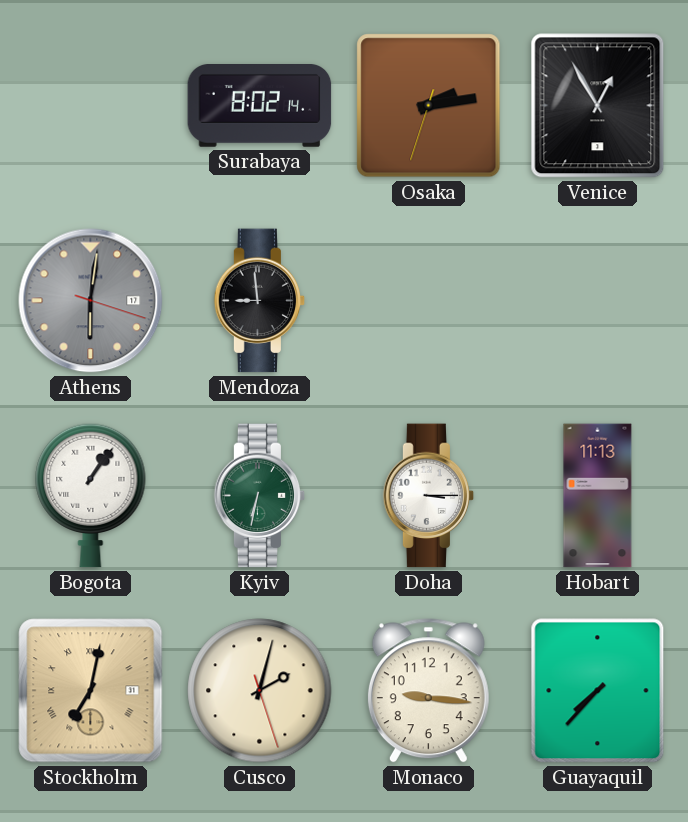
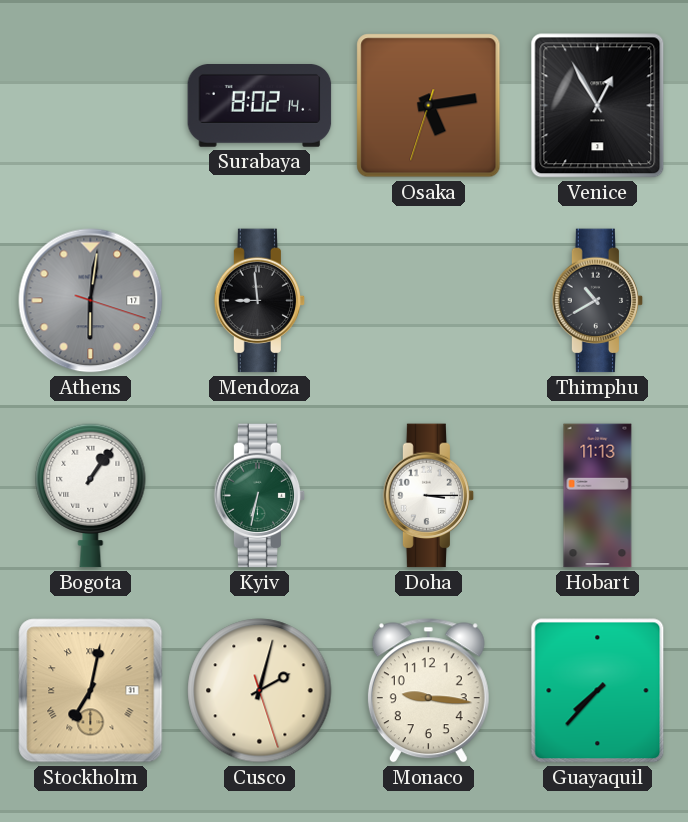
Osaka: 2:13 -> 5:13
Thimphu: none -> 10:40
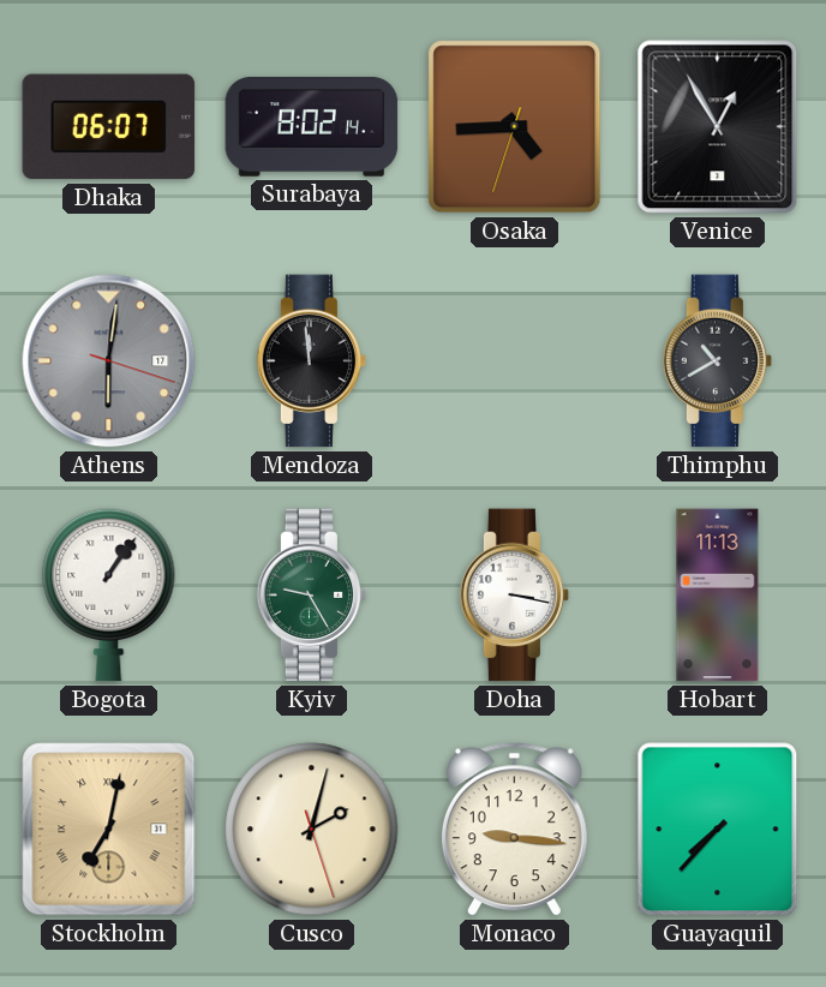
Dhaka: none -> 06:07
Osaka: 5:13 -> 4:44
Mendoza: 8:59 -> 11:59
Kyiv: 6:32 -> 9:25
Doha: 3:15 -> 3:17
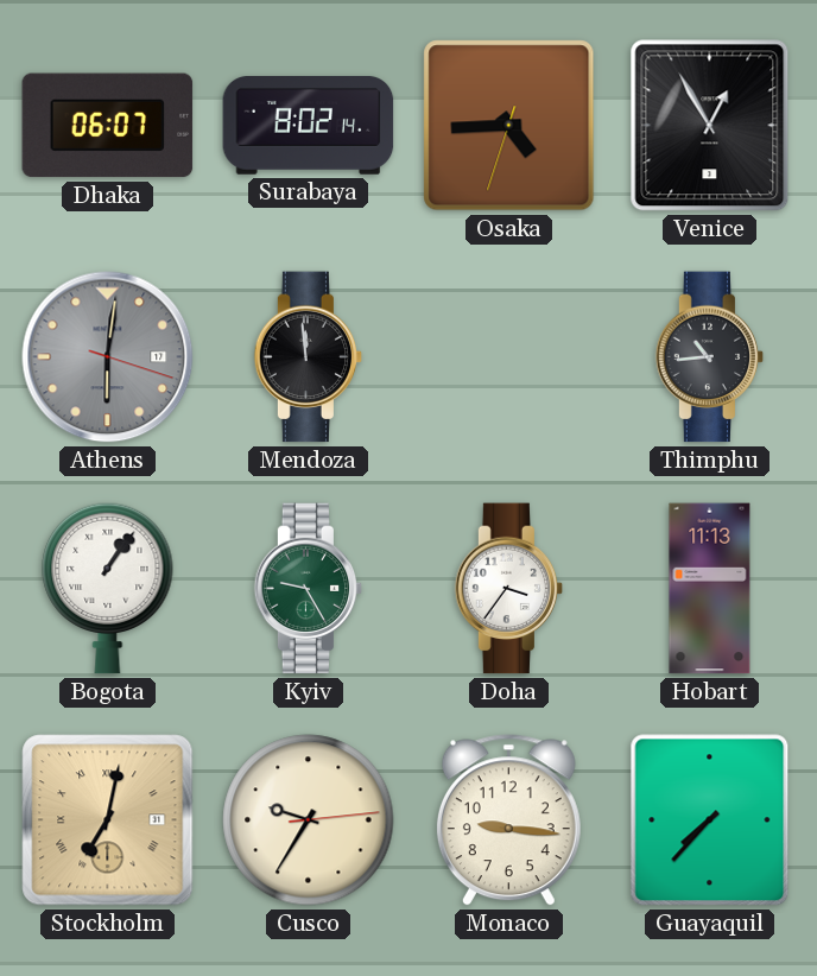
Thimphu: 10:40 -> 10:44
Doha: 3:17 -> 3:36
Cusco: 2:02 -> 9:35
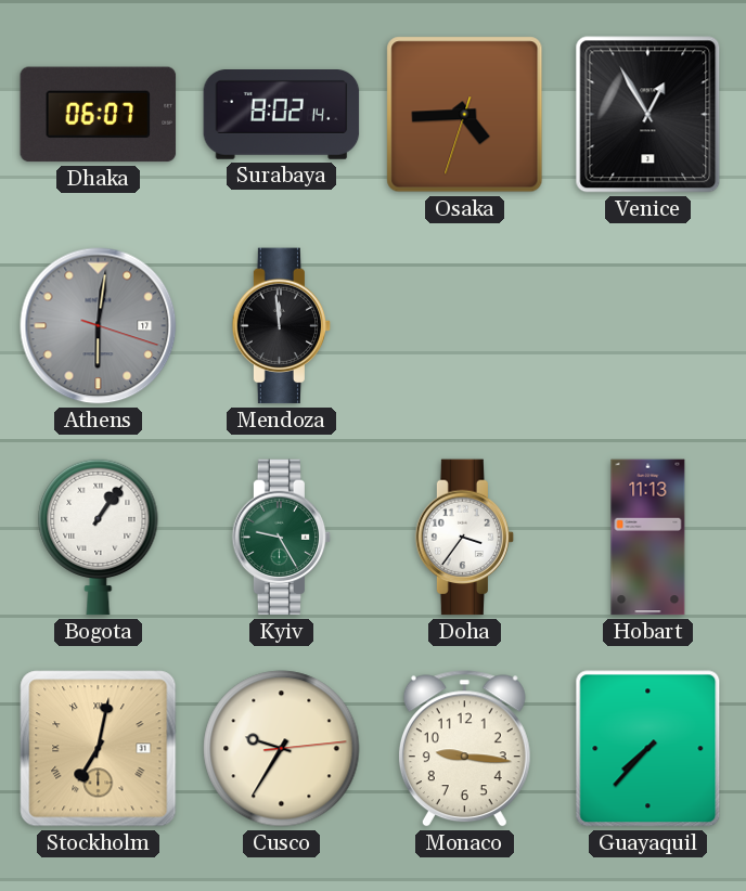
Thimphu: 10:44 -> none
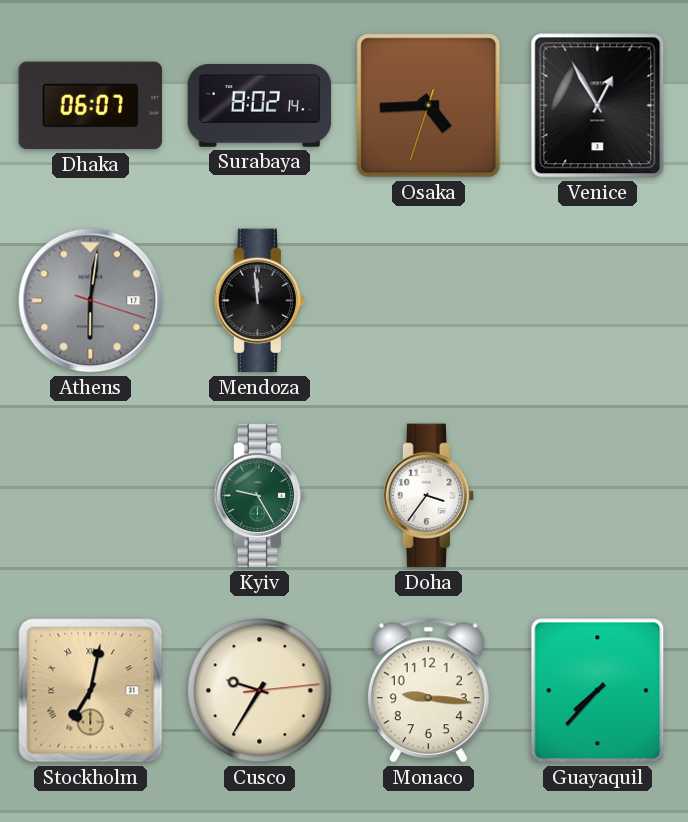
Bogota: 1:06 -> none
Hobart: 11:13 -> none
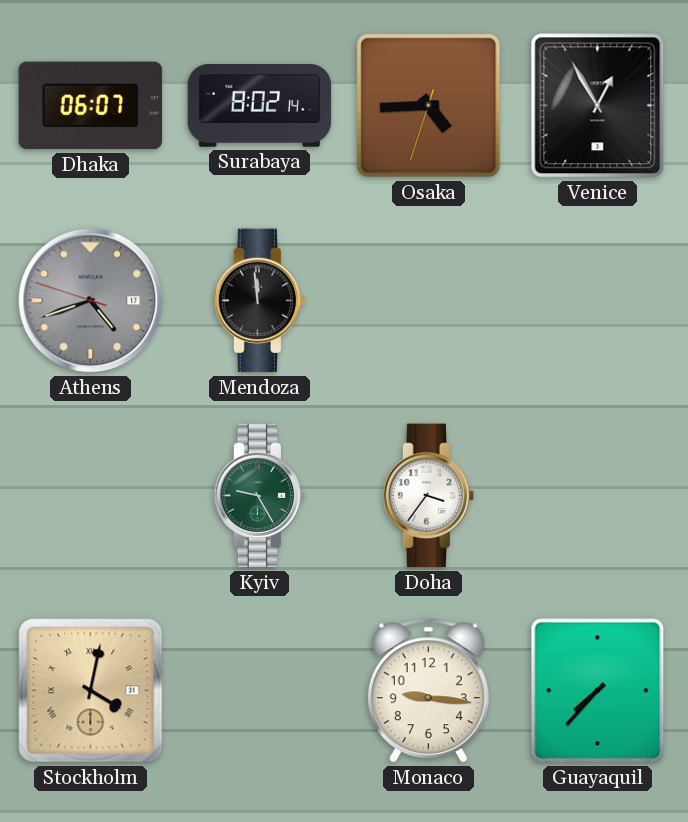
Athens: 6:01 -> 4:41
Stockholm: 7:02 -> 4:02
Cusco: 9:35 -> none
